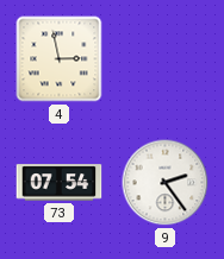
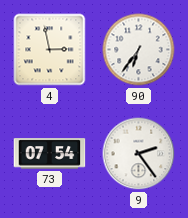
90: none -> 6:36
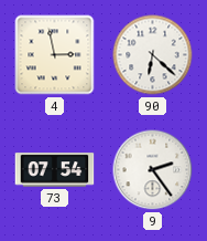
90: 6:36 -> 6:22
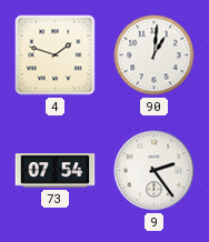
4: 2:58 -> 1:48
90: 6:22 -> 1:01
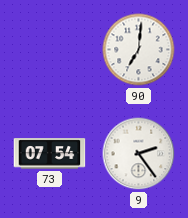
4: 1:48 -> none
90: 1:01 -> 7:01
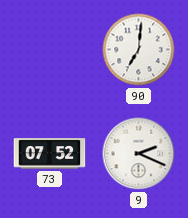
73: 07:54 -> 07:52
9: 2:24 -> 2:19
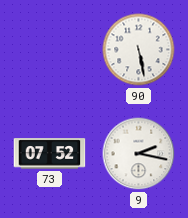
90: 7:01 -> 5:28
9: 2:19 -> 2:17
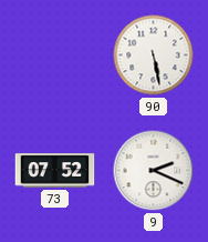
9: 2:17 -> 2:19
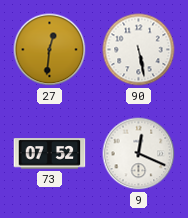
27: none -> 12:31
9: 2:19 -> 12:19
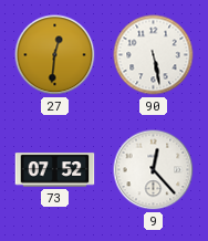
9: 12:19 -> 12:23
